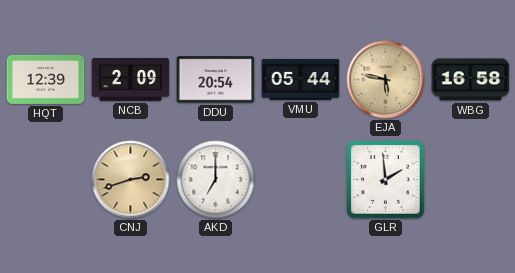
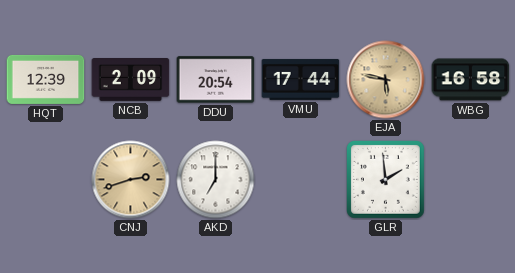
VMU: 05:44 -> 17:44
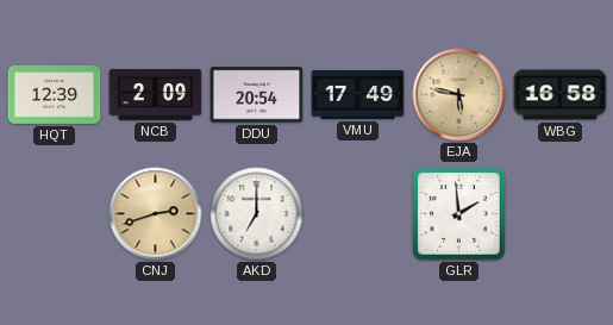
VMU: 17:44 -> 17:49
